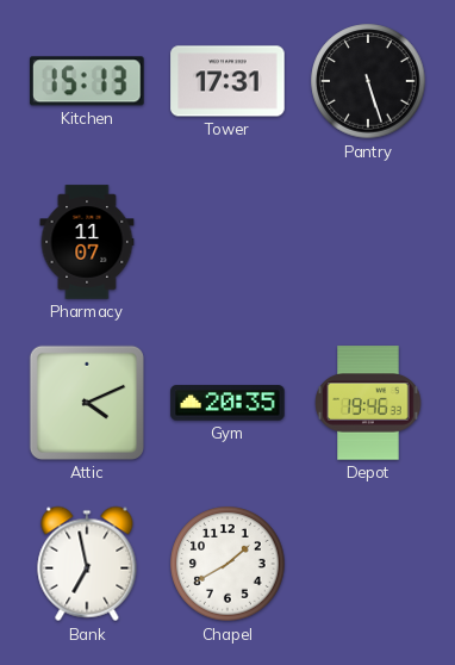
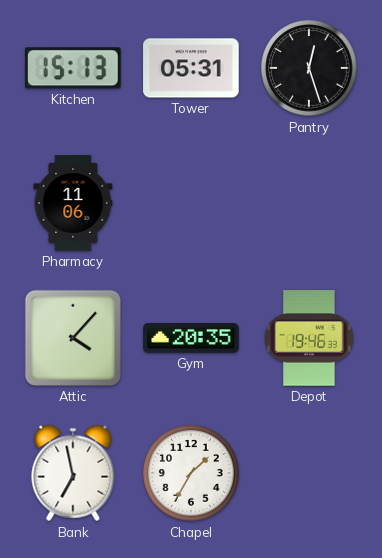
Tower: 17:31 -> 05:31
Pantry: 5:27 -> 12:27
Pharmacy: 11:07 -> 11:06
Attic: 4:11 -> 4:07
Chapel: 1:40 -> 1:35
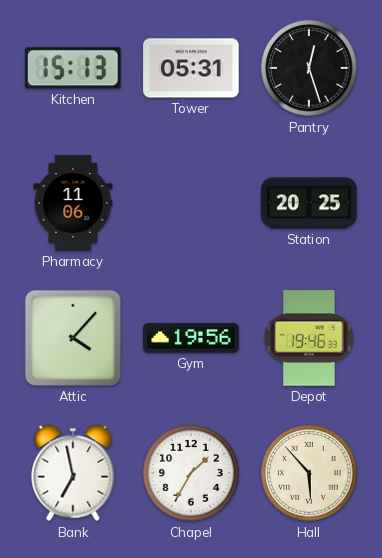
Station: none -> 20:25
Gym: 20:35 -> 19:56
Hall: none -> 5:53
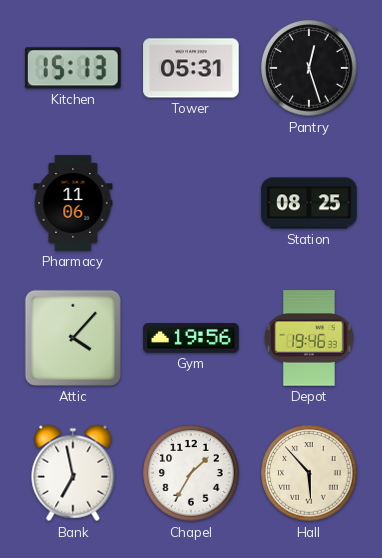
Station: 20:25 -> 08:25
